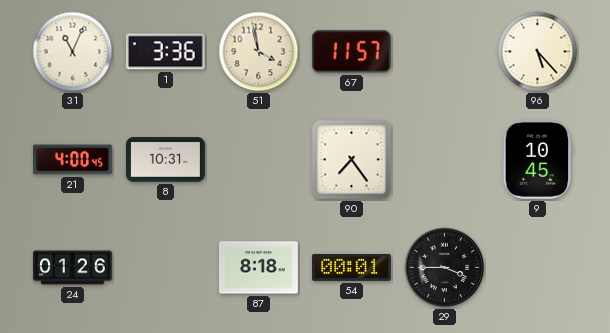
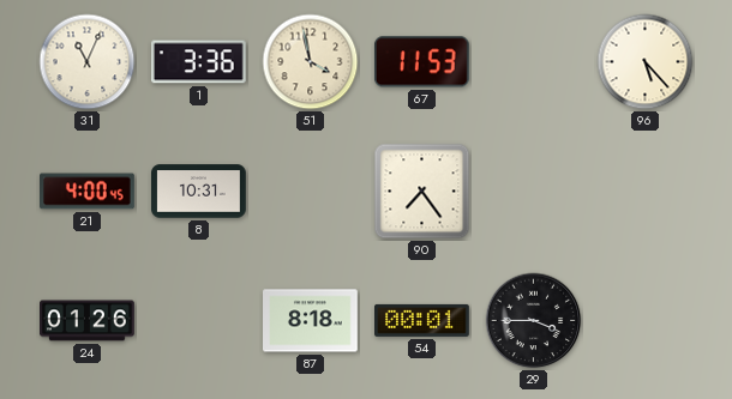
67: 11:57 -> 11:53
9: 10:45 -> none
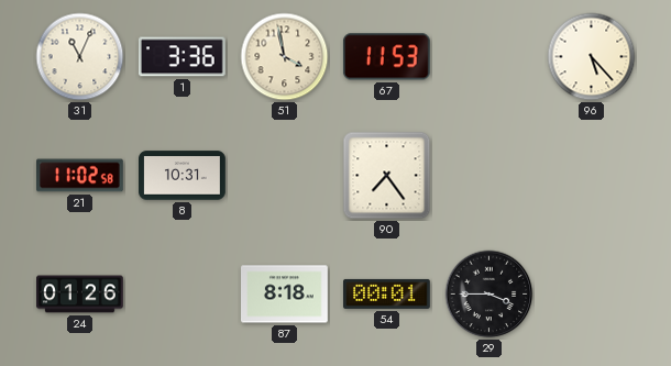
21: 4:00 -> 11:02
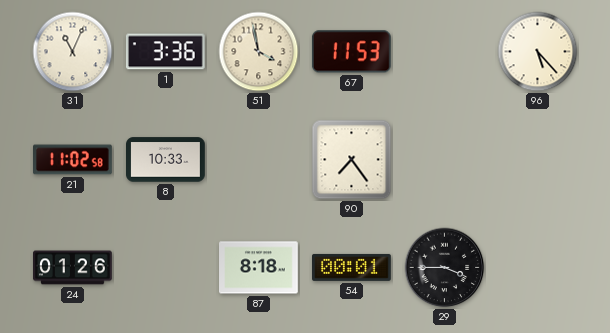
8: 10:31 -> 10:33
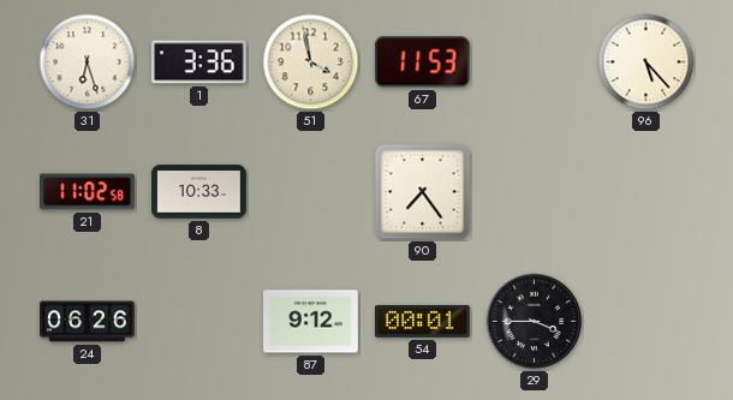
31: 11:04 -> 6:27
24: 01:26 -> 06:26
87: 8:18 -> 9:12
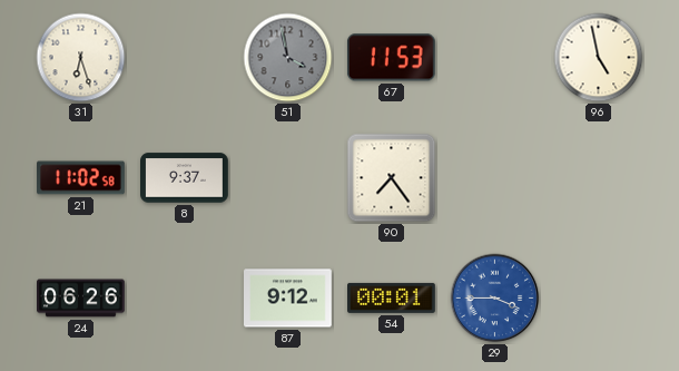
1: 3:36 -> none
51 dial: cream -> grey
96: 5:23 -> 4:58
8: 10:33 -> 9:37
29 dial: black -> blue
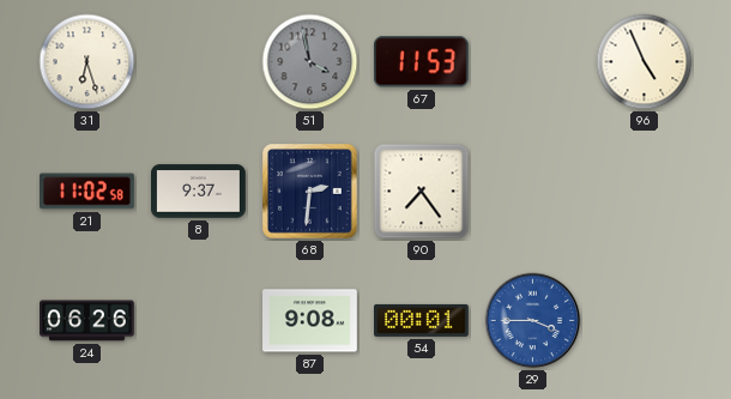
96: 4:58 -> 4:56
68: none -> 2:31
87: 9:12 -> 9:08
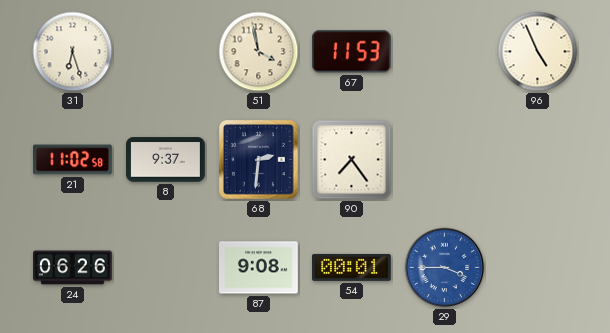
51 dial: grey -> cream
